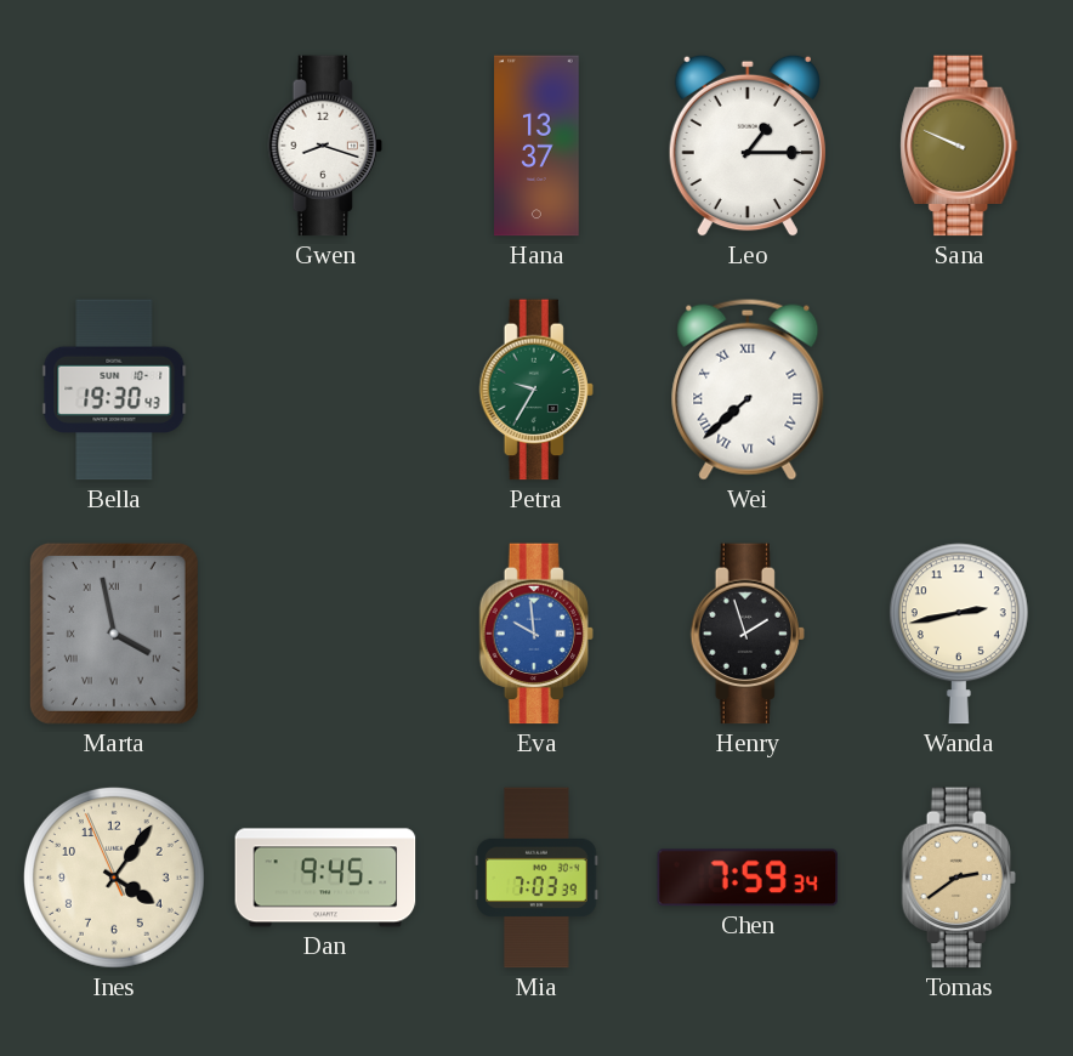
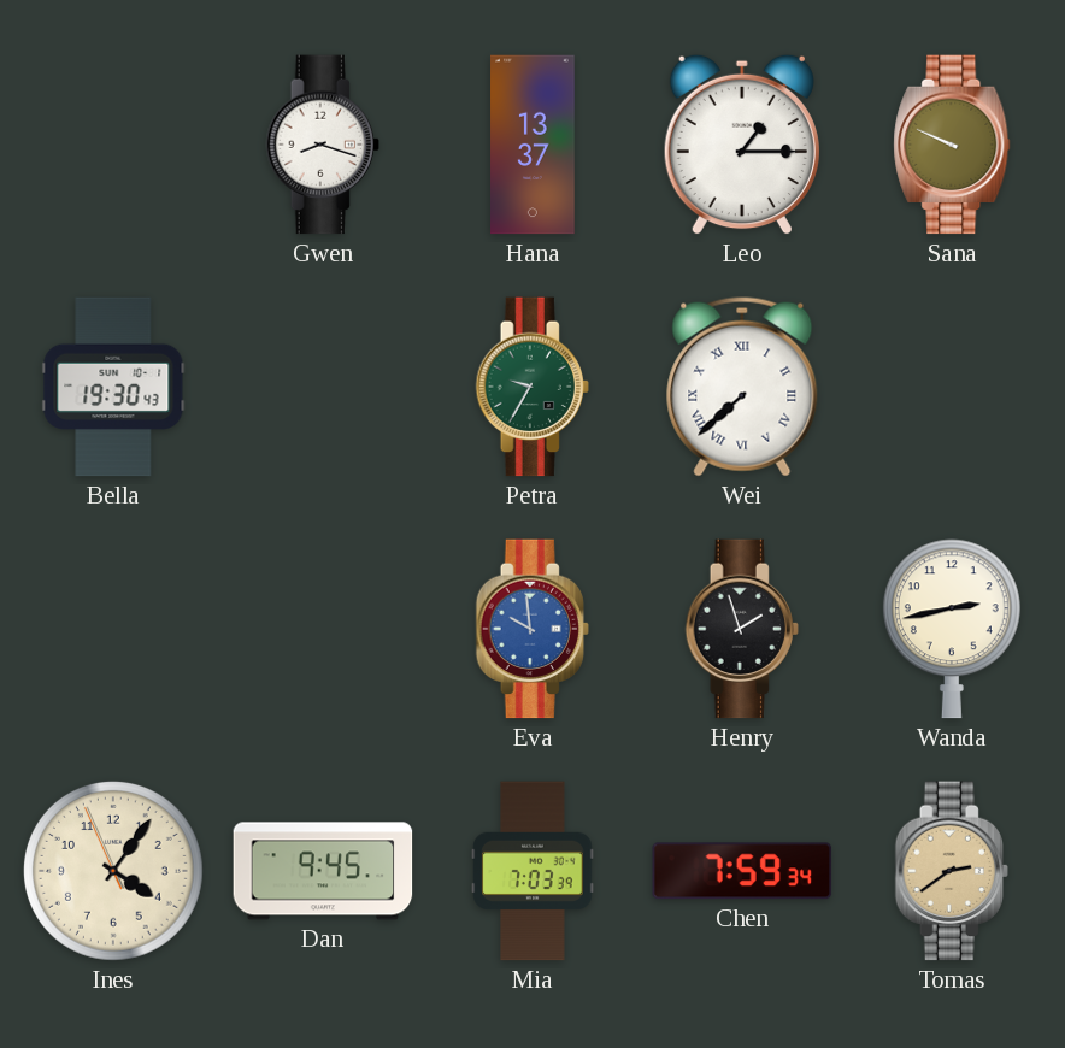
Marta: 3:58 -> none
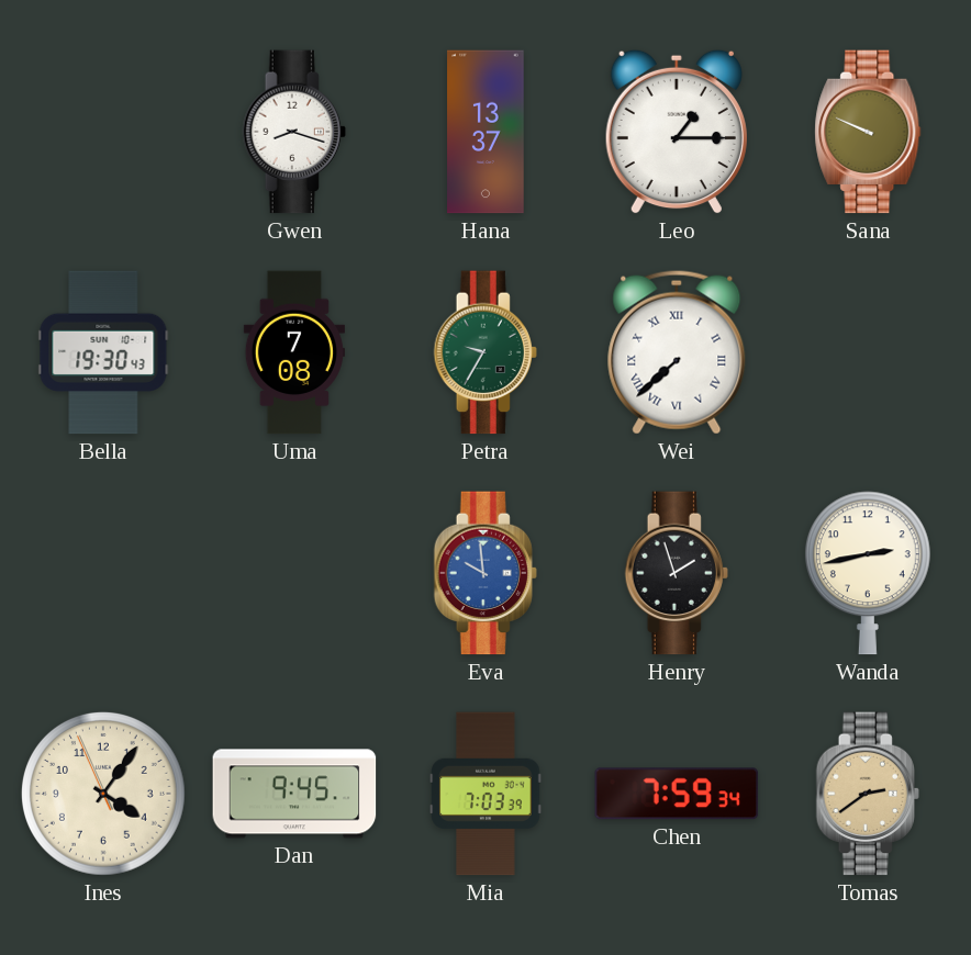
Uma: none -> 7:08
